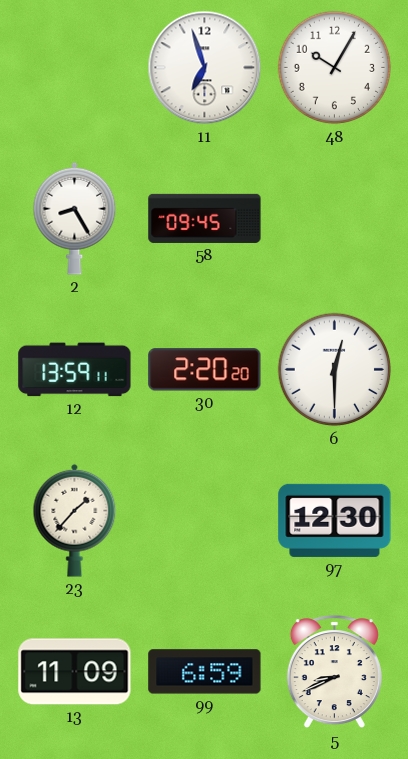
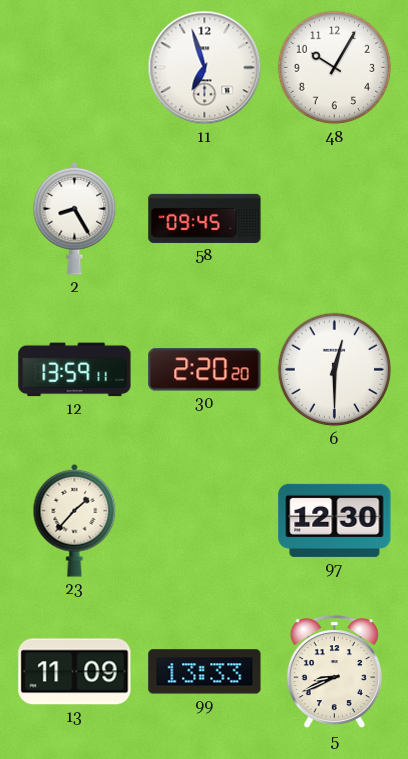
99: 6:59 -> 13:33
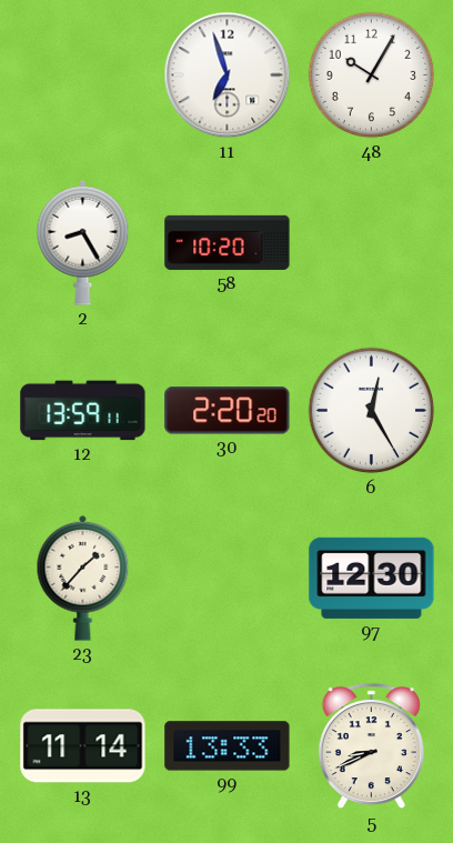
58: 09:45 -> 10:20
6: 12:30 -> 12:25
13: 11:09 -> 11:14
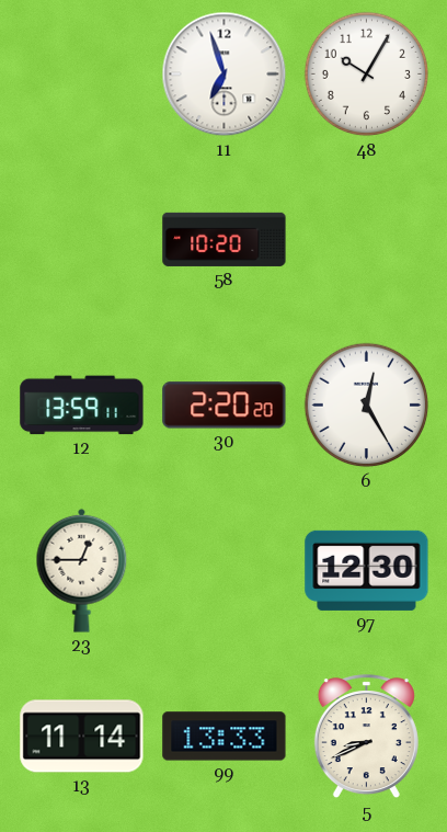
2: 8:25 -> none
23: 1:37 -> 12:45
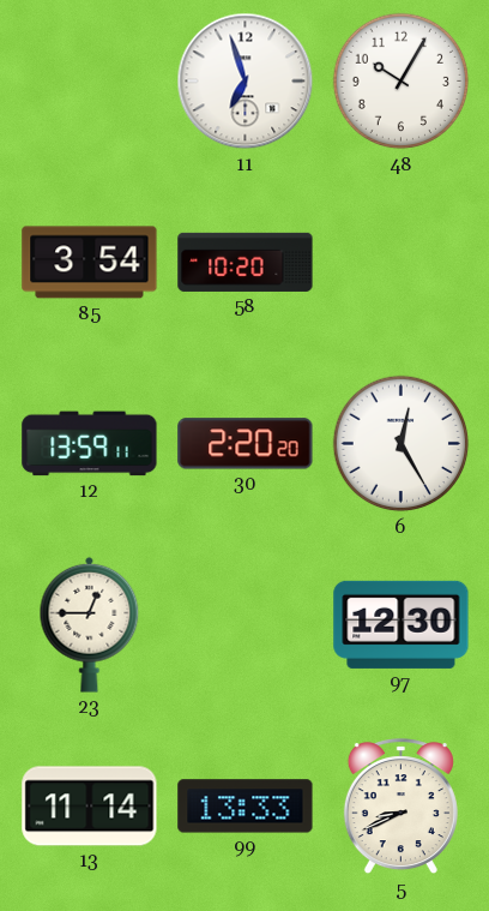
85: none -> 3:54
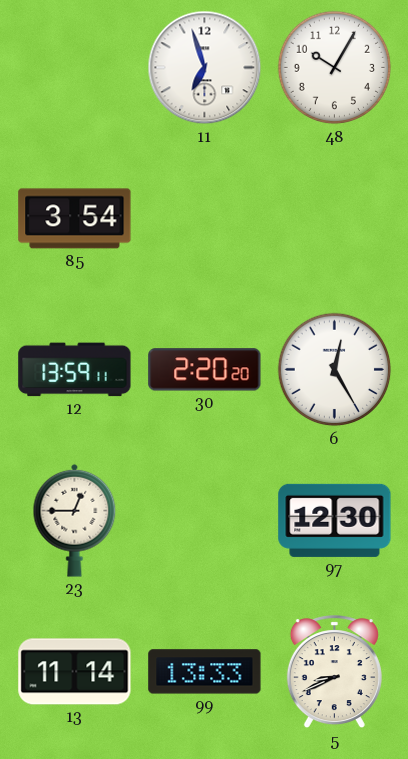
58: 10:20 -> none
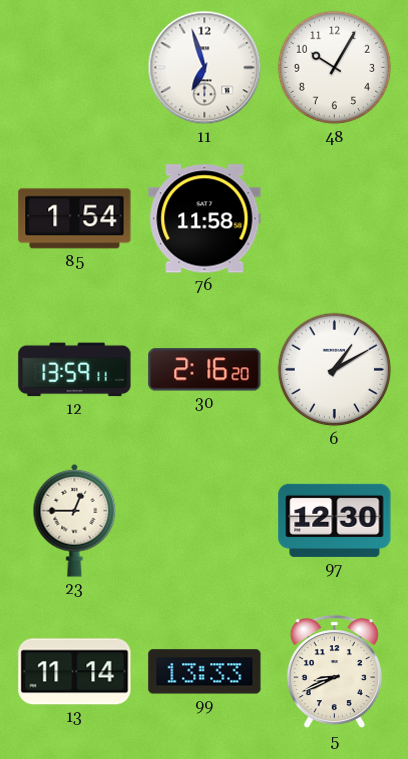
85: 3:54 -> 1:54
76: none -> 11:58
30: 2:20 -> 2:16
6: 12:25 -> 1:10
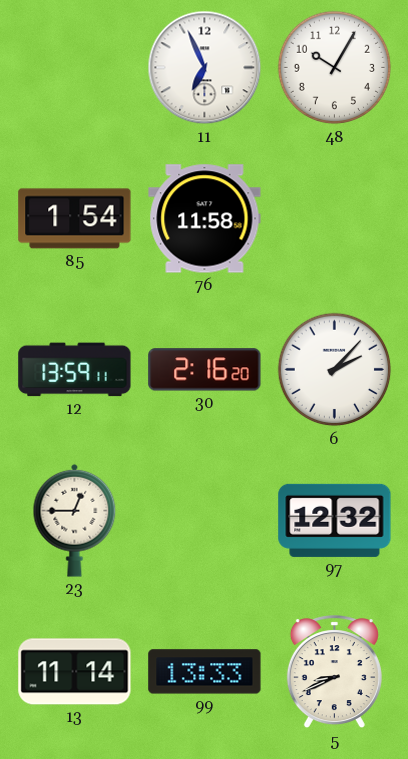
11: 6:57 -> 6:56
6: 1:10 -> 2:07
97: 12:30 -> 12:32
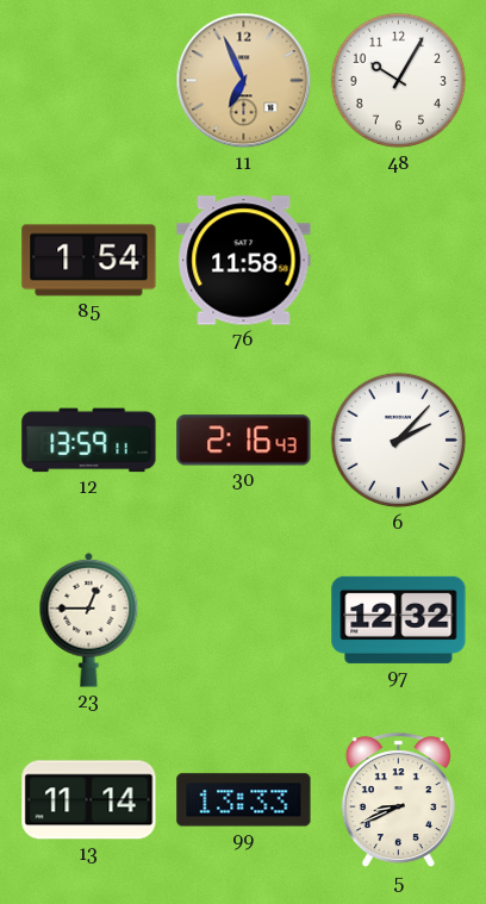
11 dial: white -> champagne
30: 2:16:20 -> 2:16:43
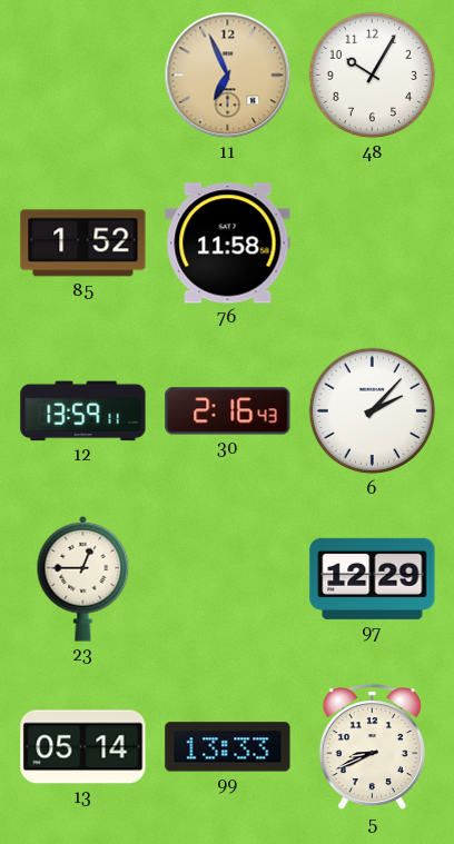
85: 1:54 -> 1:52
97: 12:32 -> 12:29
13: 11:14 -> 05:14
